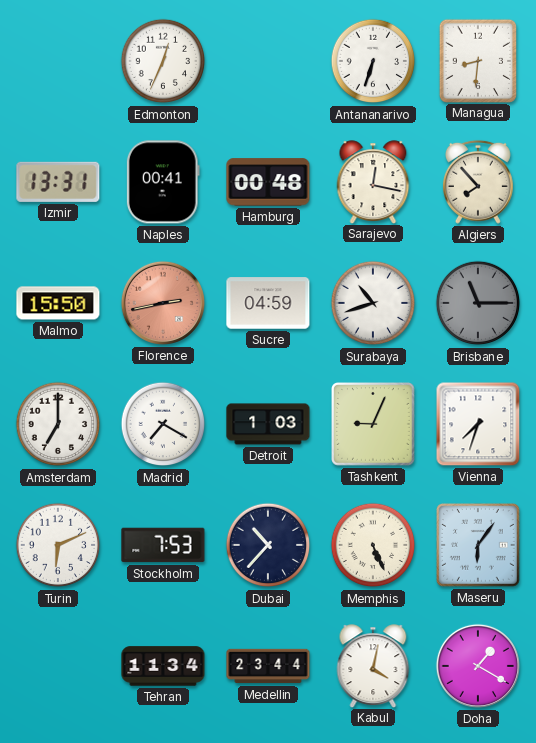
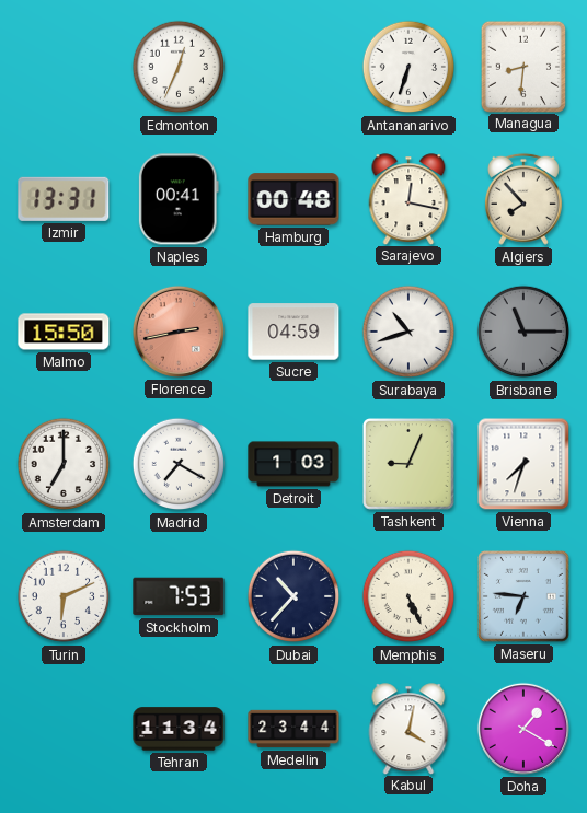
Maseru: 6:06 -> 6:46
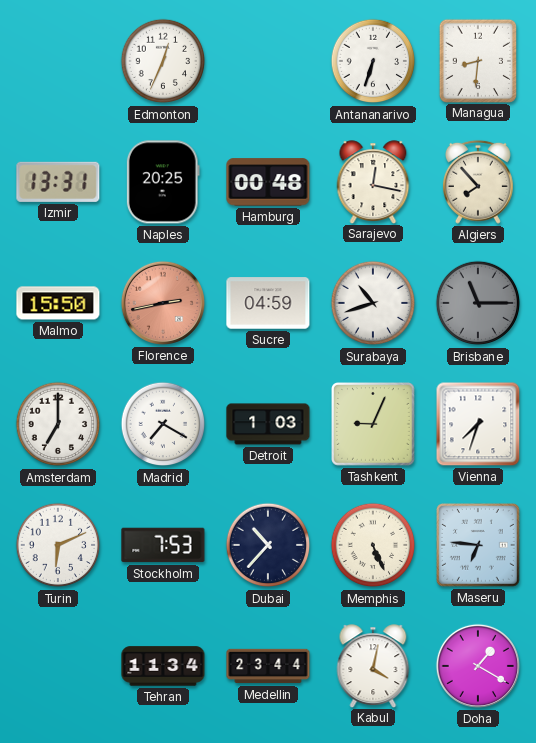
Naples: 00:41 -> 20:25
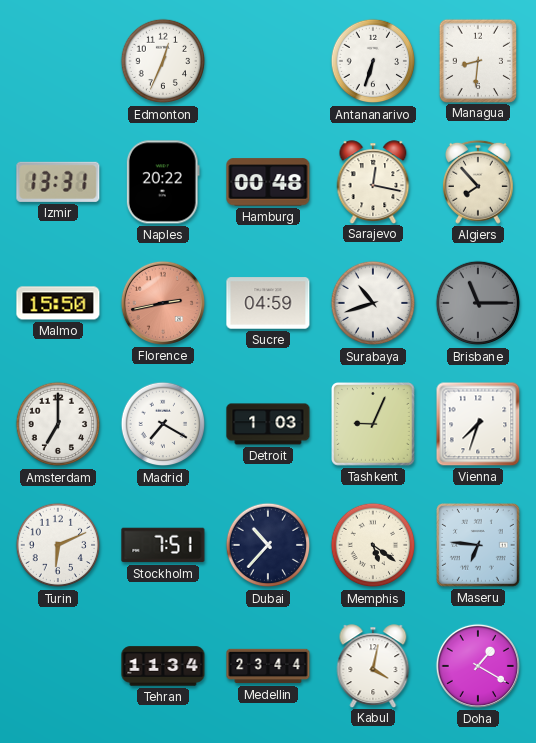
Naples: 20:25 -> 20:22
Stockholm: 7:53 -> 7:51
Memphis: 5:26 -> 5:21
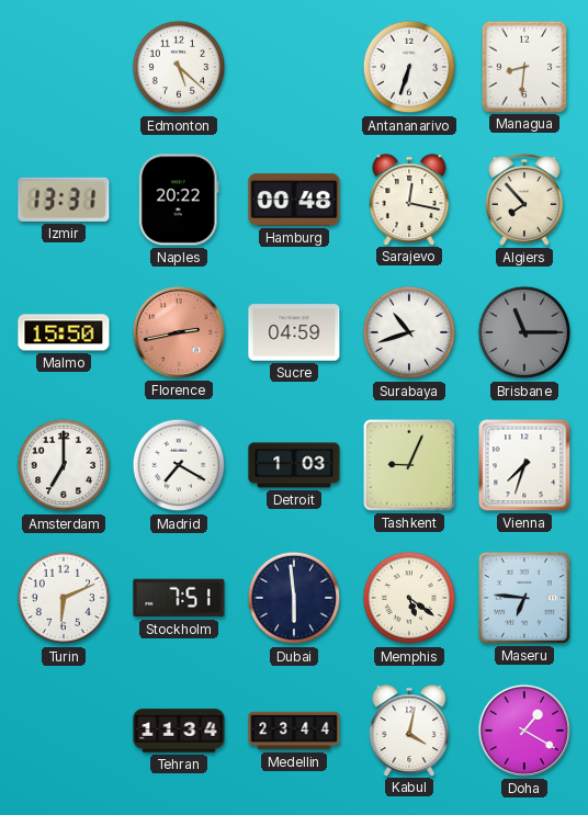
Edmonton: 12:34 -> 5:22
Dubai: 10:37 -> 5:59
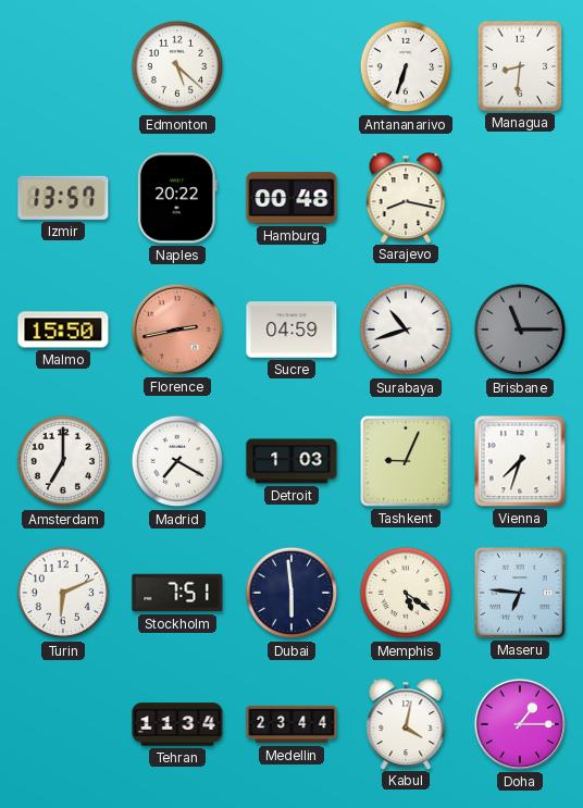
Izmir: 13:31 -> 13:57
Sarajevo: 12:17 -> 8:17
Algiers: 7:53 -> none
Doha: 1:20 -> 1:15
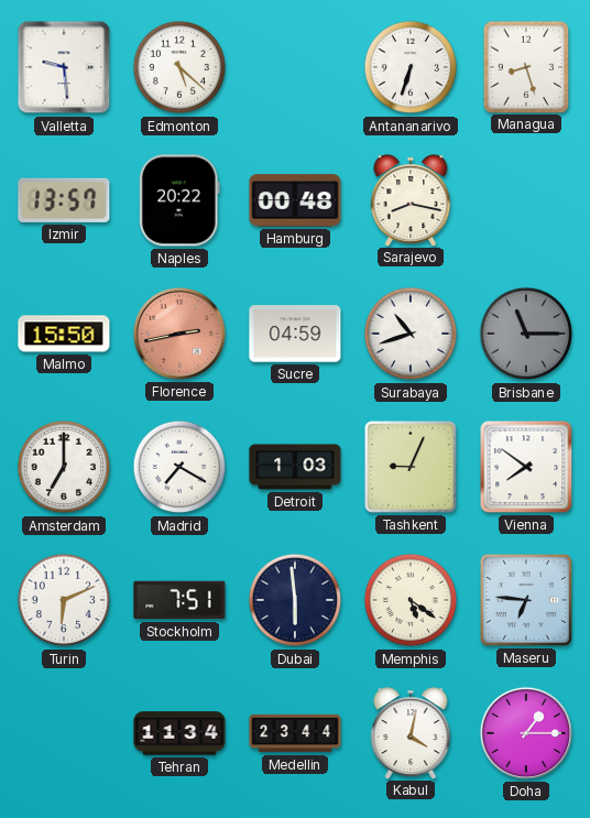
Valletta: none -> 9:29
Managua: 8:31 -> 8:27
Vienna: 7:33 -> 7:51
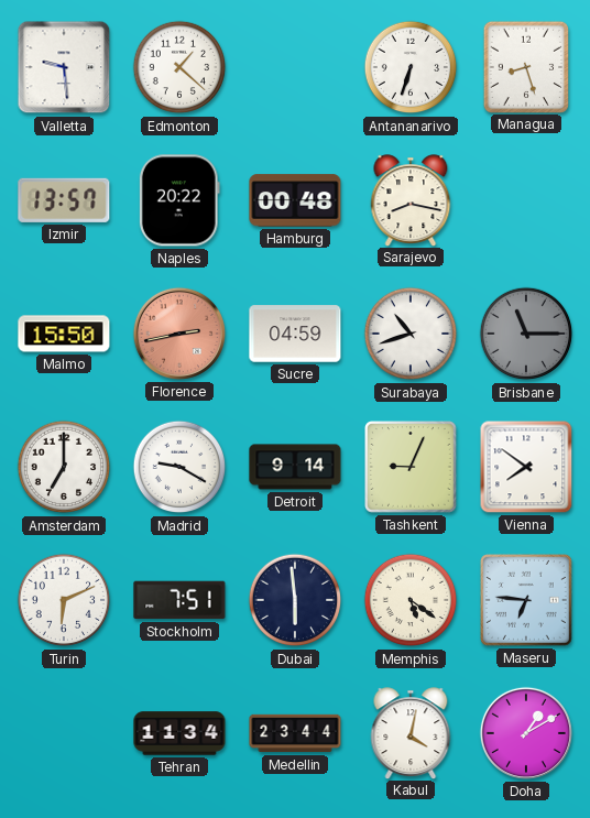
Edmonton: 5:22 -> 1:22
Madrid: 7:20 -> 9:20
Detroit: 1:03 -> 9:14
Doha: 1:15 -> 1:10
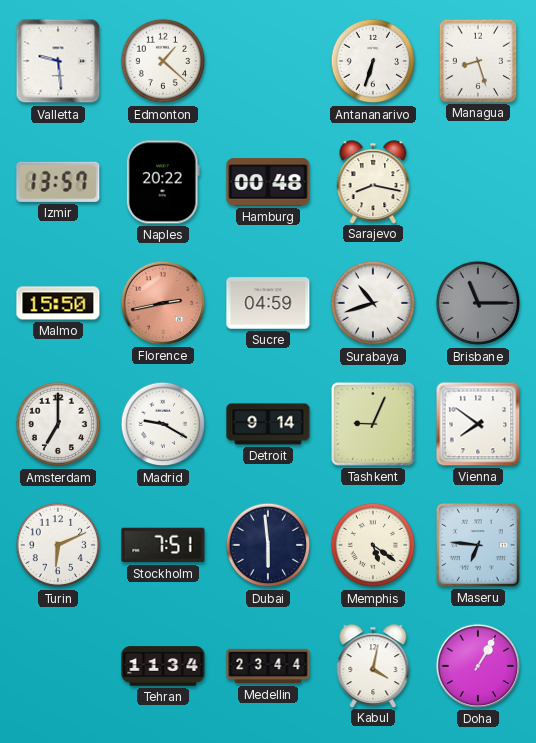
Doha: 1:10 -> 1:05
